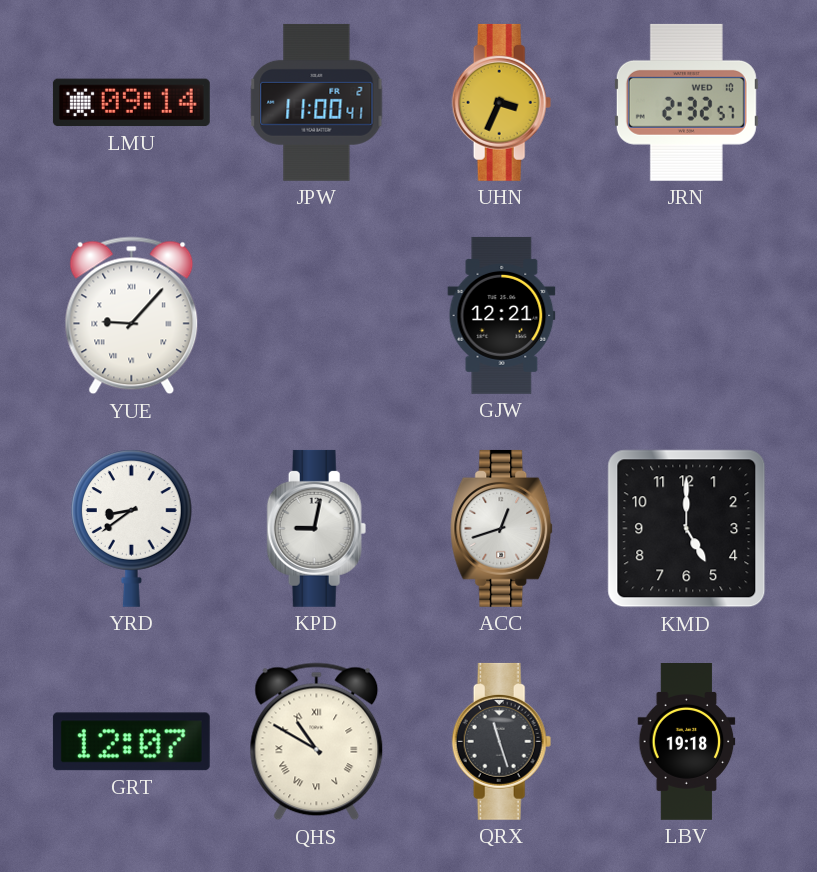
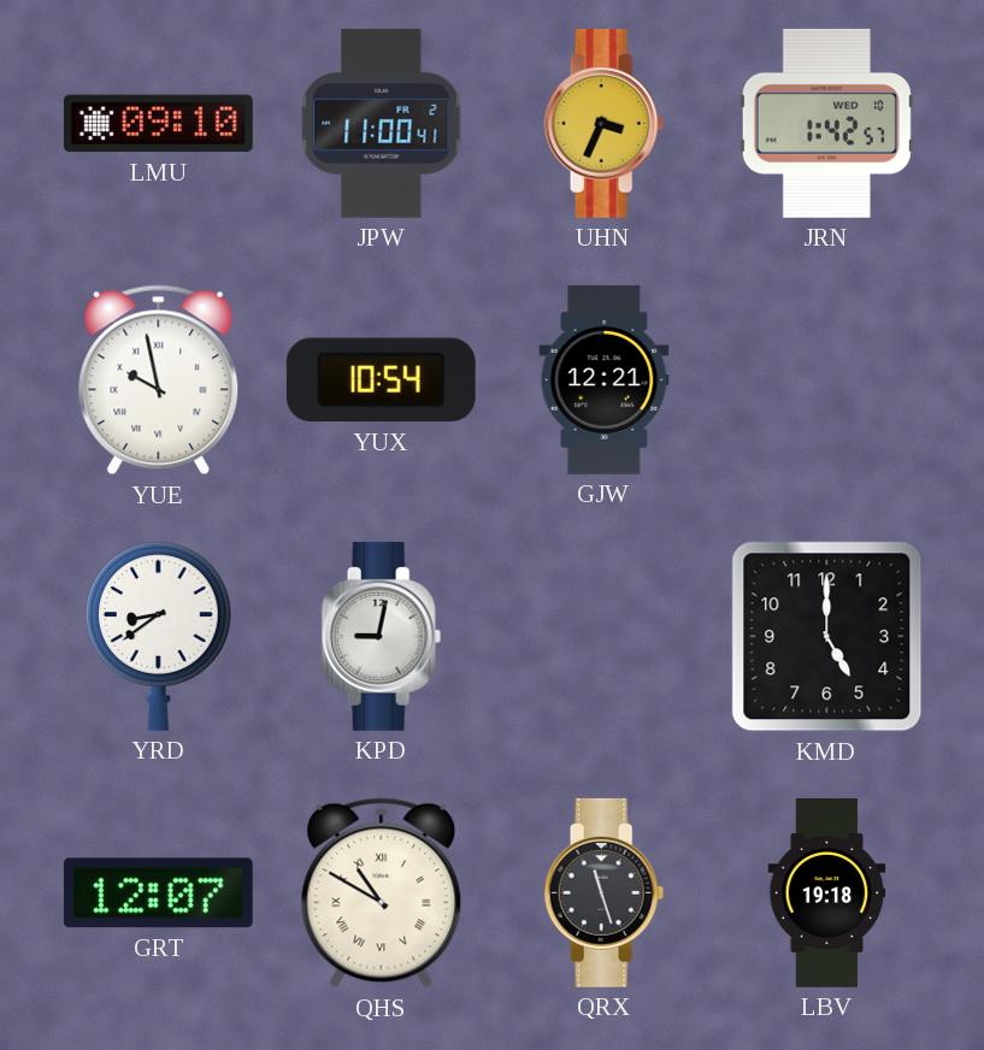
LMU: 09:14 -> 09:10
JRN: 2:32 -> 1:42
YUE: 9:07 -> 9:58
YUX: none -> 10:54
ACC: 12:42 -> none
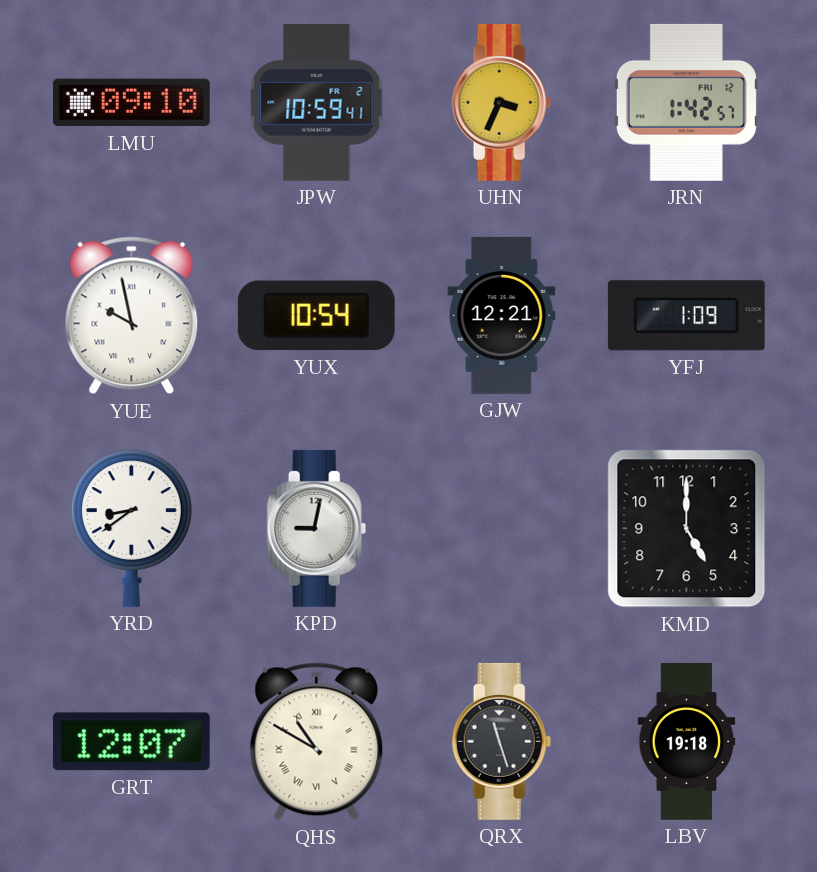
JPW: 11:00 -> 10:59
JRN date: WED 10 -> FRI 12
YFJ: none -> 1:09
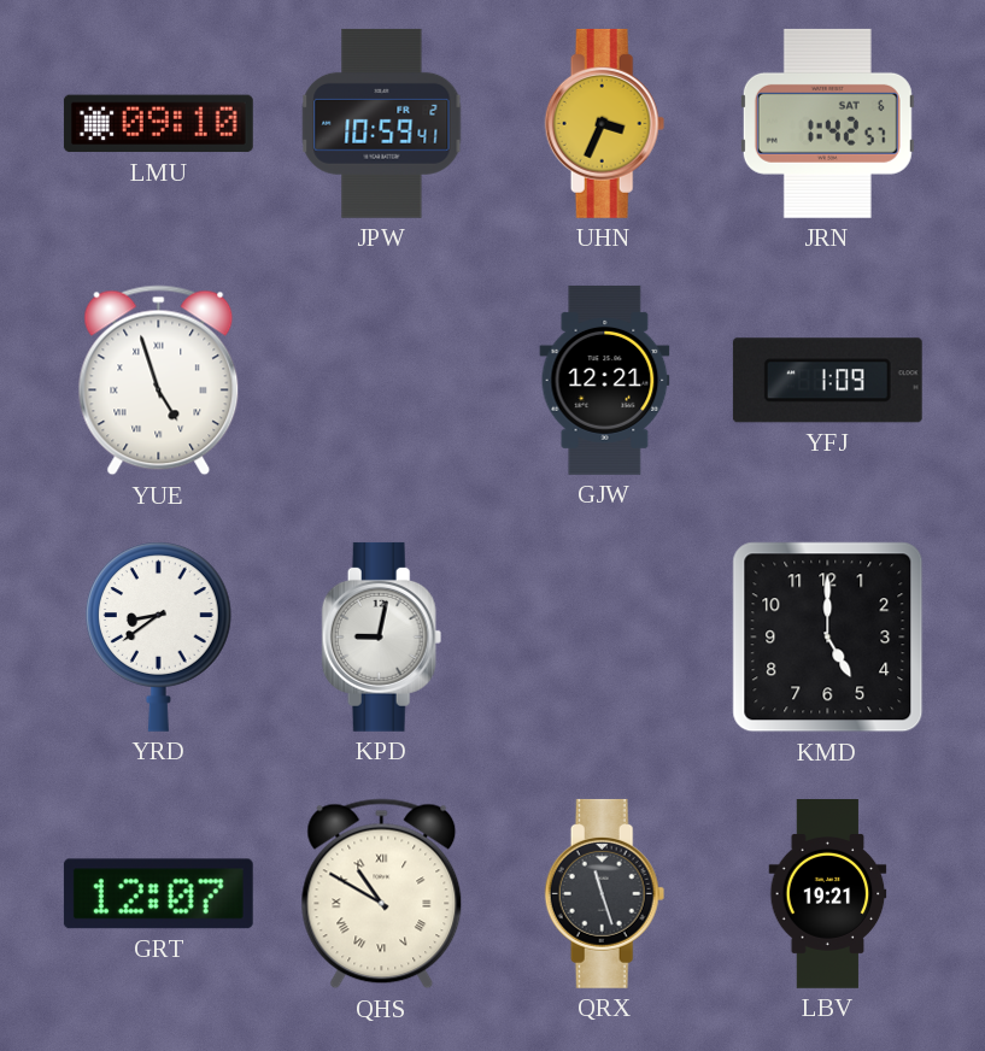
JRN date: FRI 12 -> SAT 6
YUE: 9:58 -> 4:57
YUX: 10:54 -> none
LBV: 19:18 -> 19:21
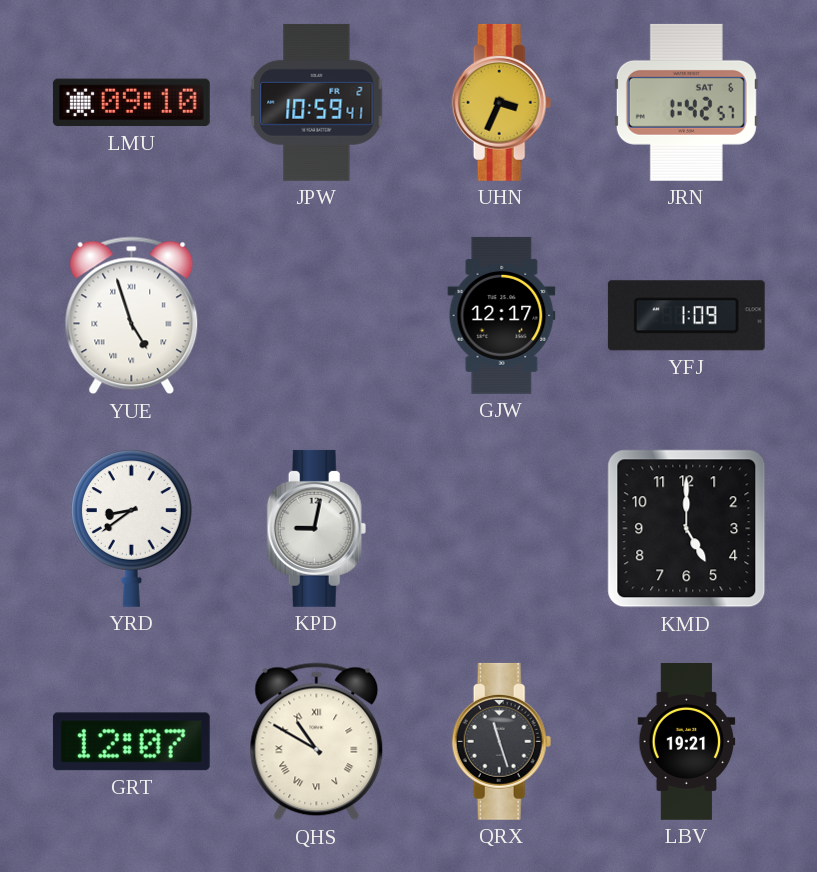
GJW: 12:21 -> 12:17
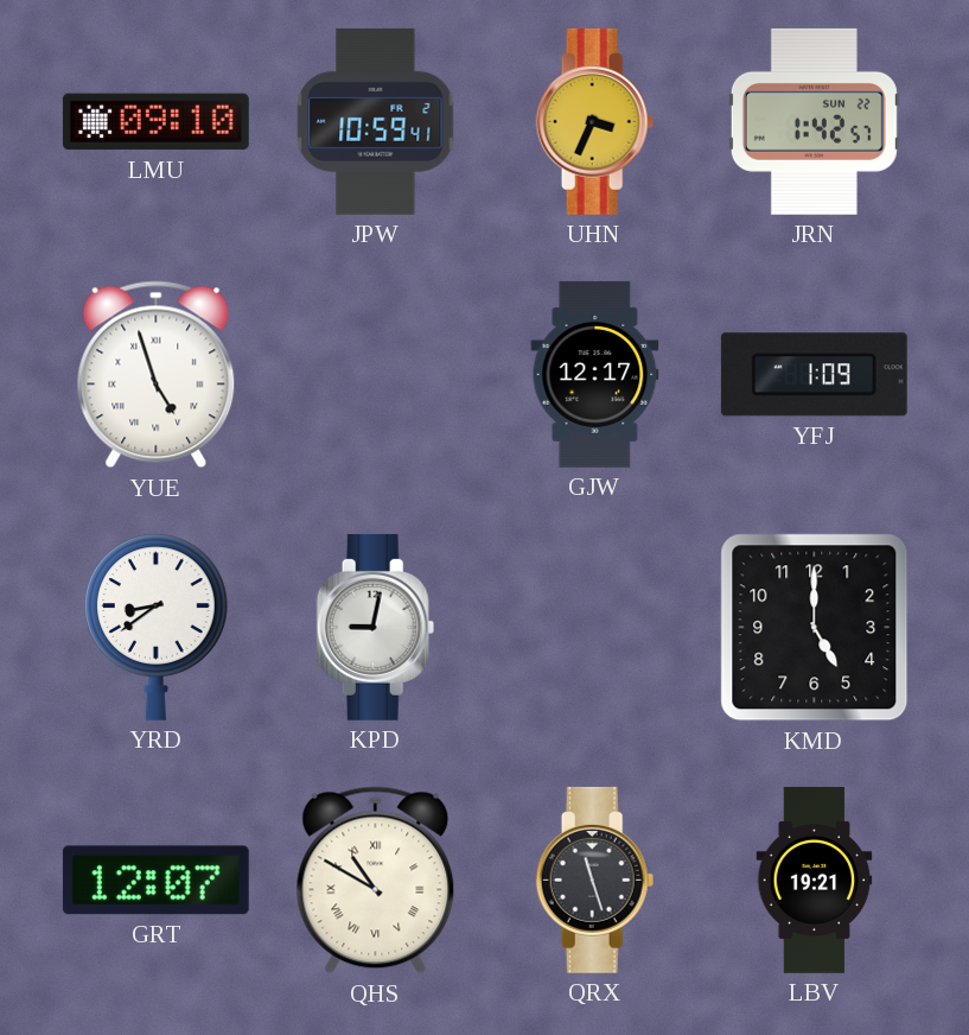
JRN date: SAT 6 -> SUN 22
